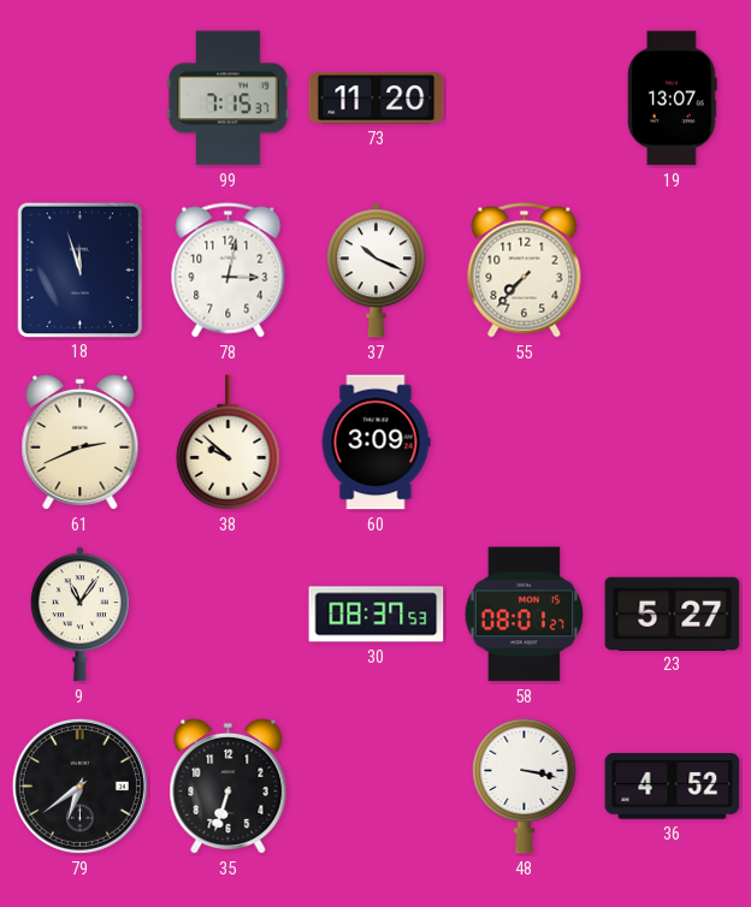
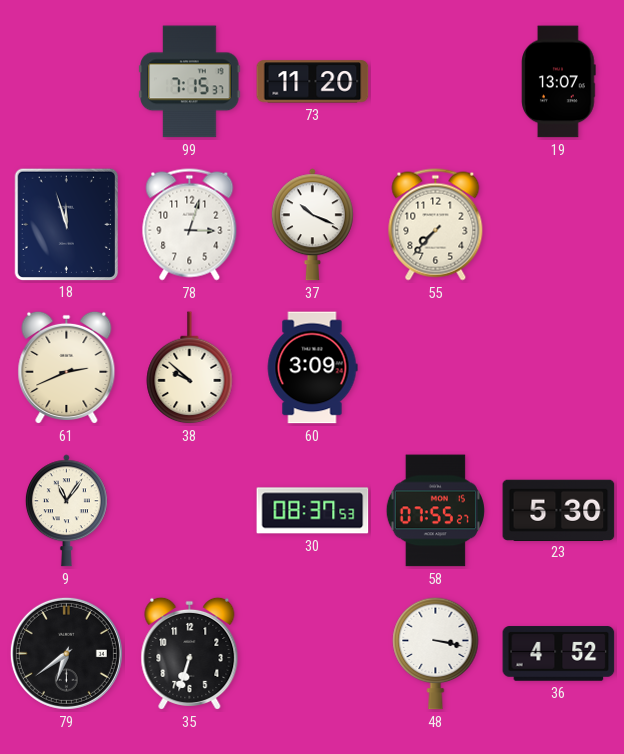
78: 3:02 -> 3:03
58: 08:01 -> 07:55
23: 5:27 -> 5:30
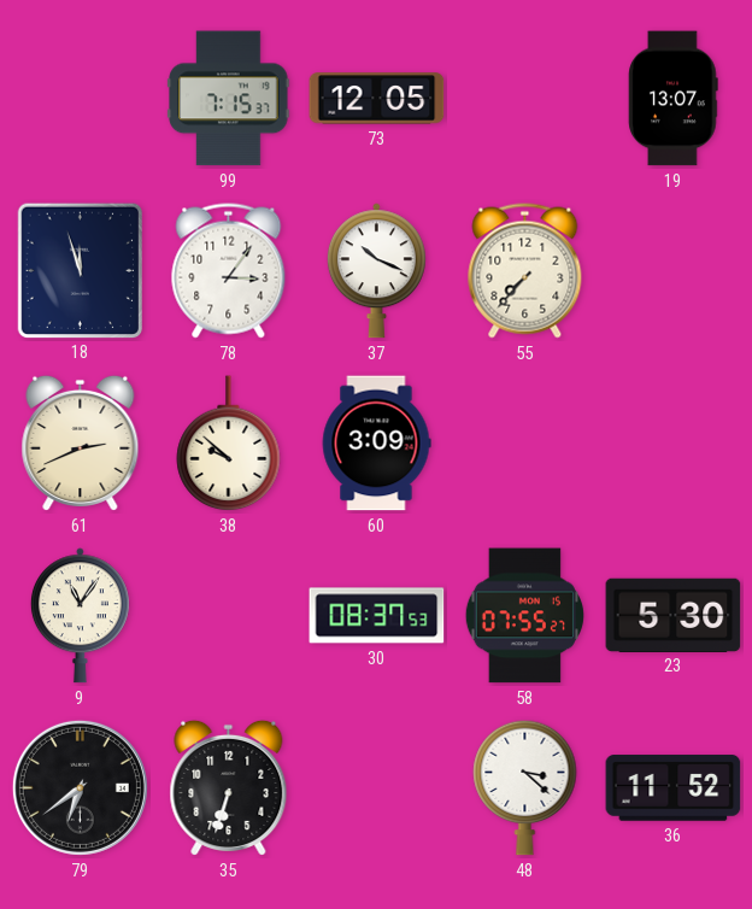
73: 11:20 -> 12:05
78: 3:03 -> 3:06
48: 3:17 -> 3:22
36: 4:52 -> 11:52
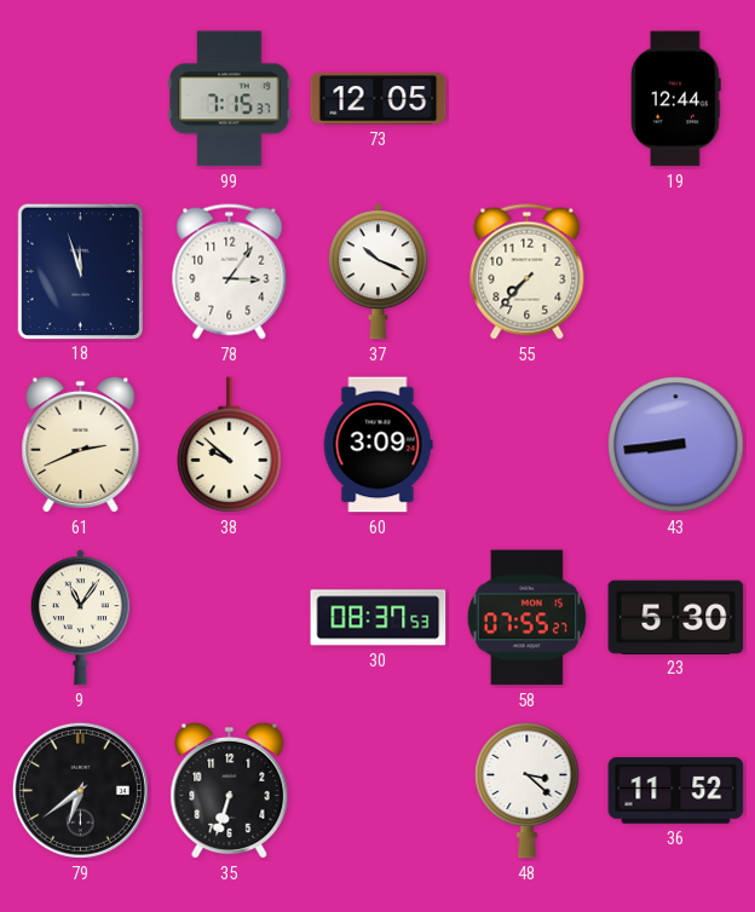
19: 13:07 -> 12:44
43: none -> 8:44
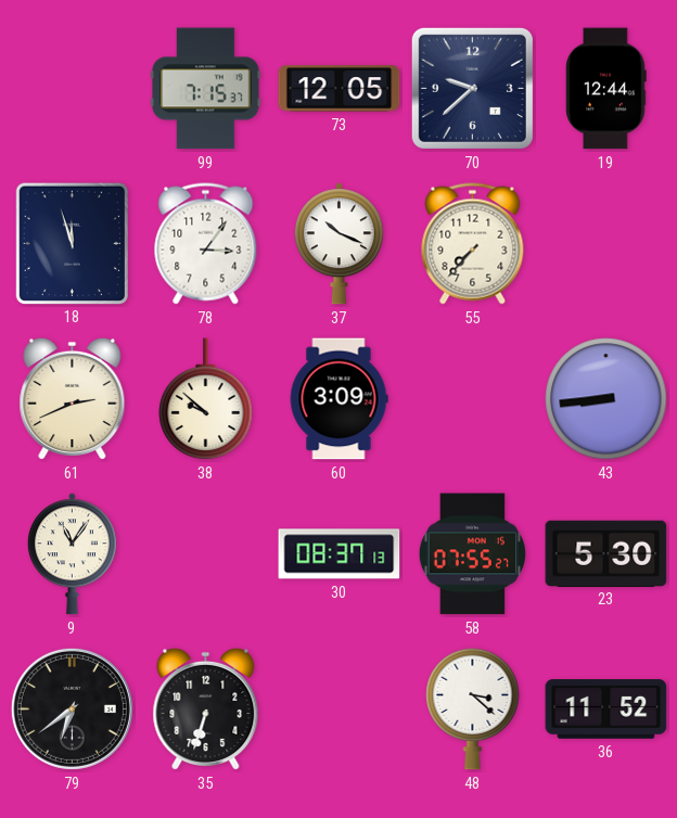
70: none -> 9:38
30: 08:37:53 -> 08:37:13
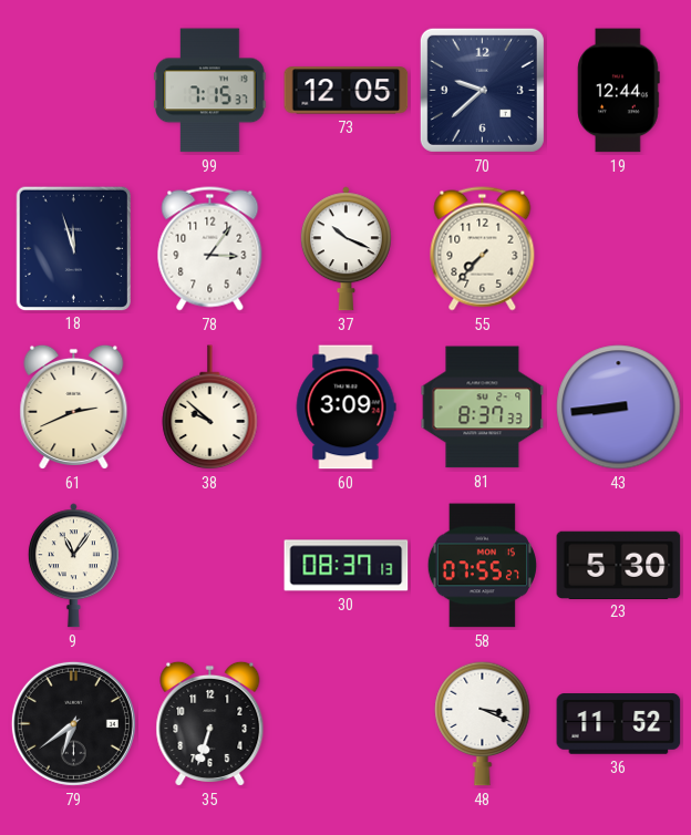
81: none -> 8:37
48: 3:22 -> 3:19
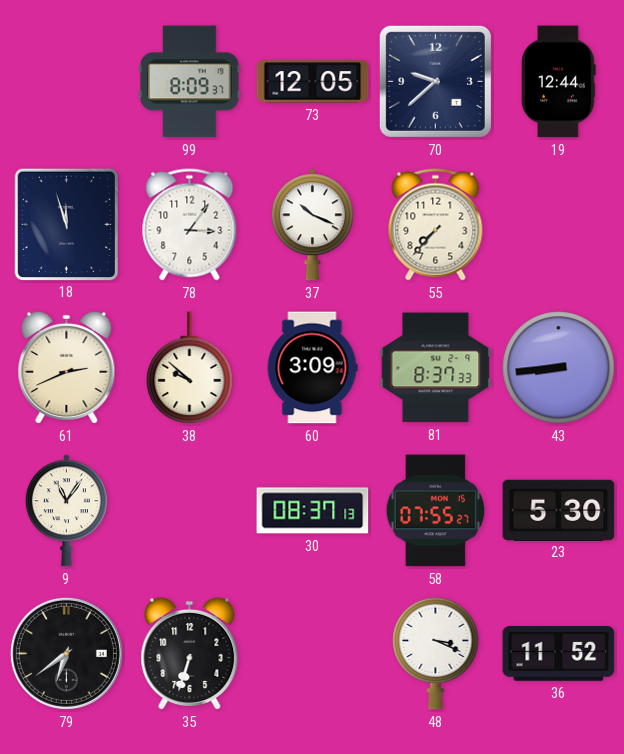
99: 7:15 -> 8:09
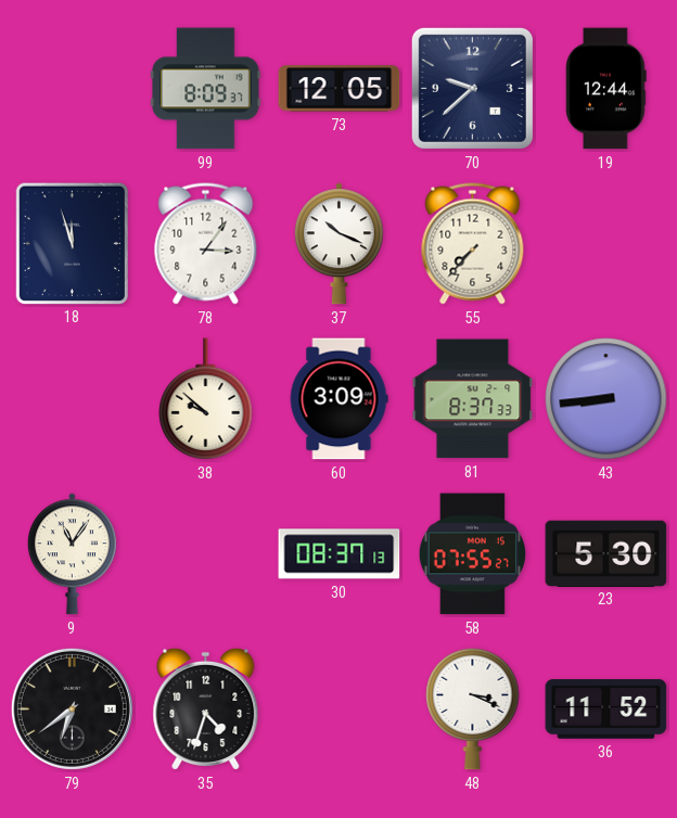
61: 2:41 -> none
35: 6:33 -> 4:33
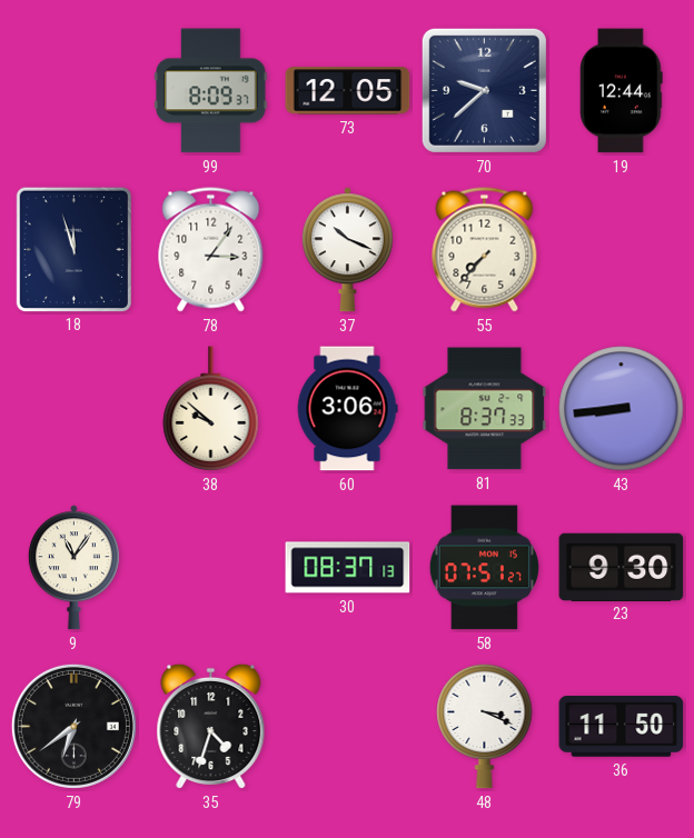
60: 3:09 -> 3:06
58: 07:55 -> 07:51
23: 5:30 -> 9:30
36: 11:52 -> 11:50
